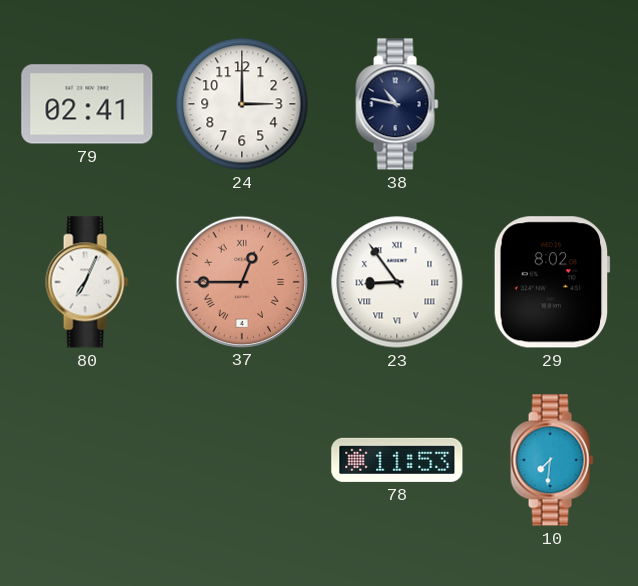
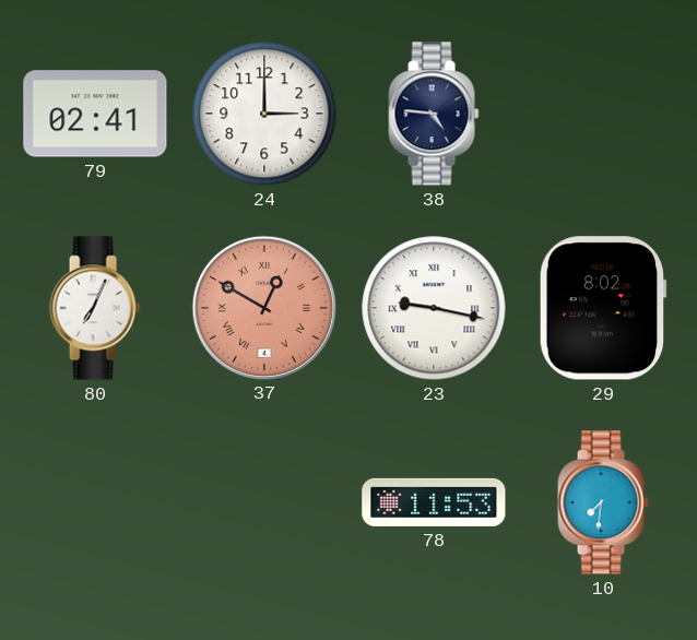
38: 10:47 -> 4:46
37: 12:45 -> 12:50
23: 8:54 -> 9:17
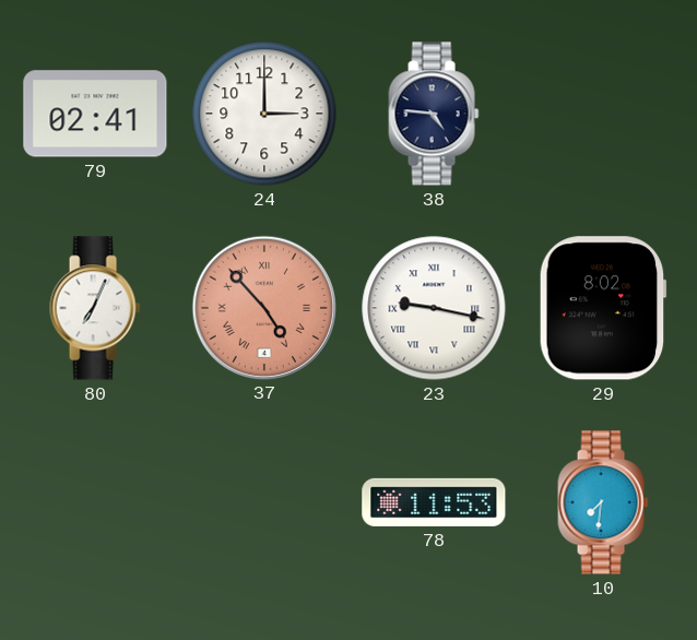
37: 12:50 -> 4:53
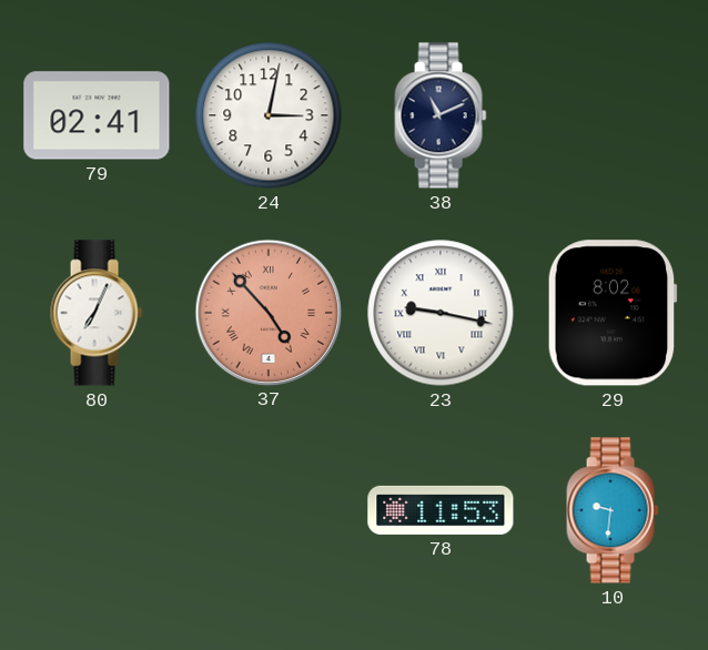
24: 3:00 -> 3:02
38: 4:46 -> 11:11
10: 7:31 -> 9:31
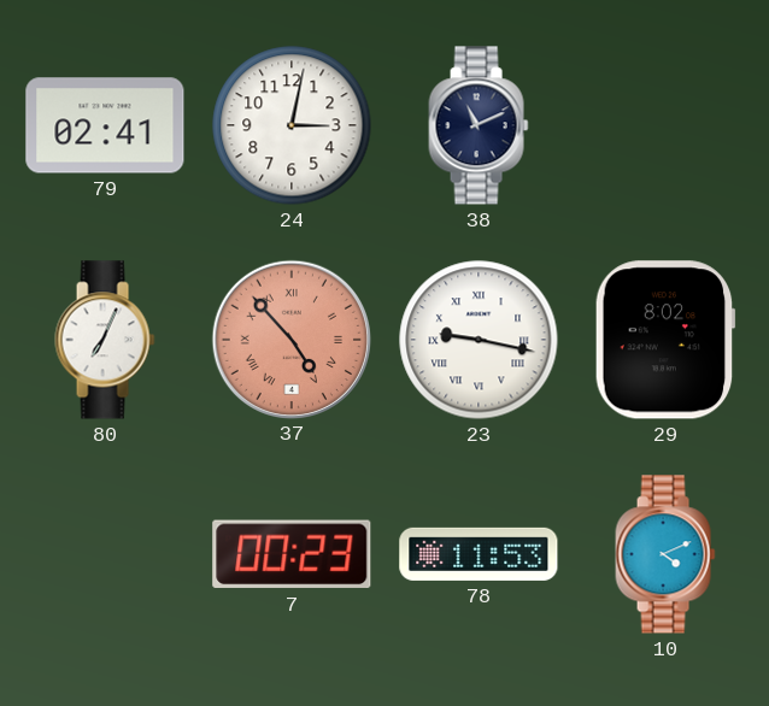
7: none -> 00:23
10: 9:31 -> 4:11
